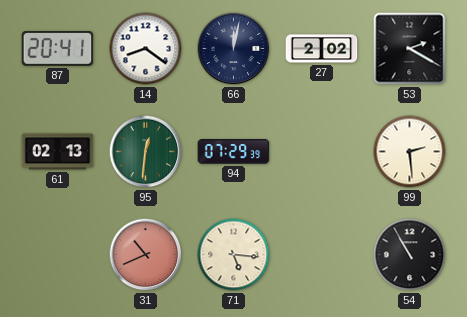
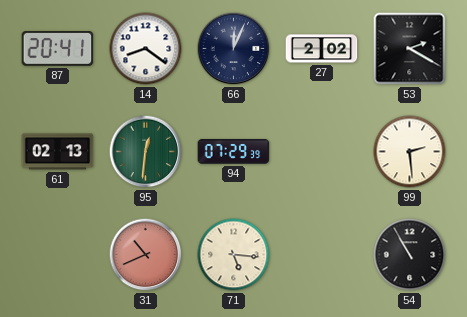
66: 12:02 -> 12:04
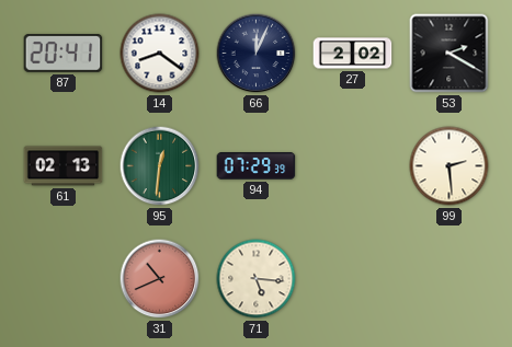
54: 10:55 -> none
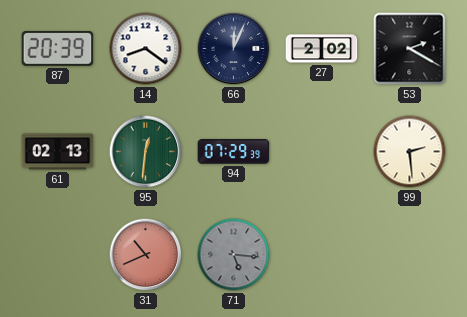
87: 20:41 -> 20:39
71 dial: cream -> grey
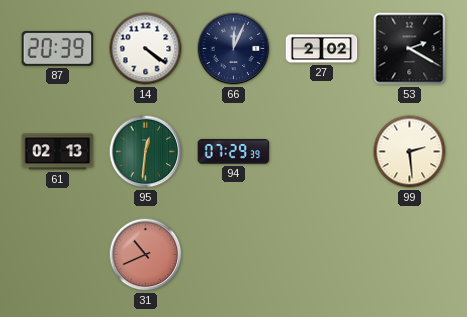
14: 8:21 -> 4:21
71: 5:16 -> none
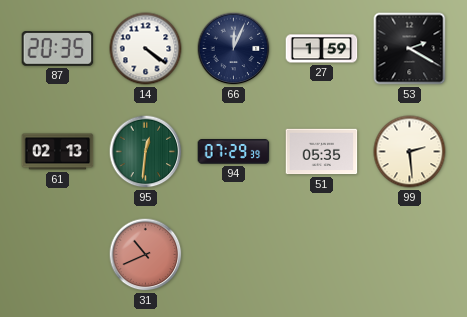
87: 20:39 -> 20:35
27: 2:02 -> 1:59
51: none -> 05:35
